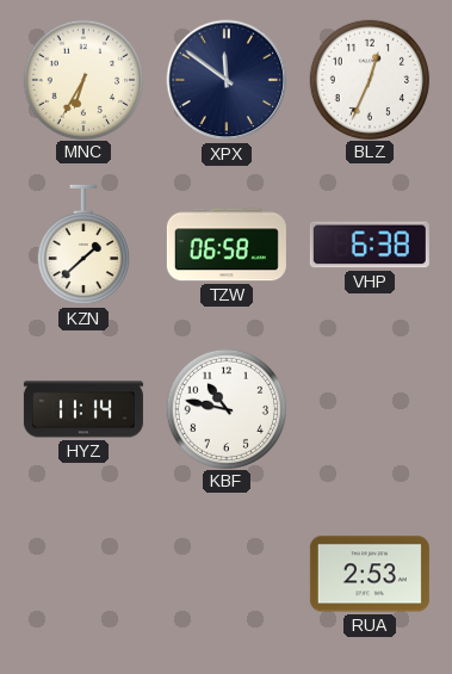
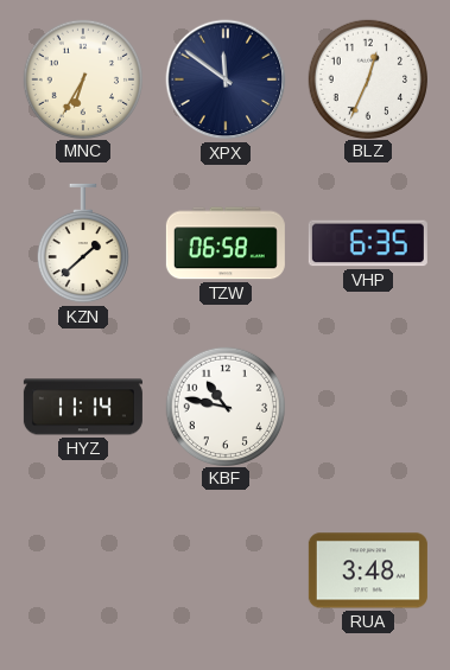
VHP: 6:38 -> 6:35
RUA: 2:53 -> 3:48
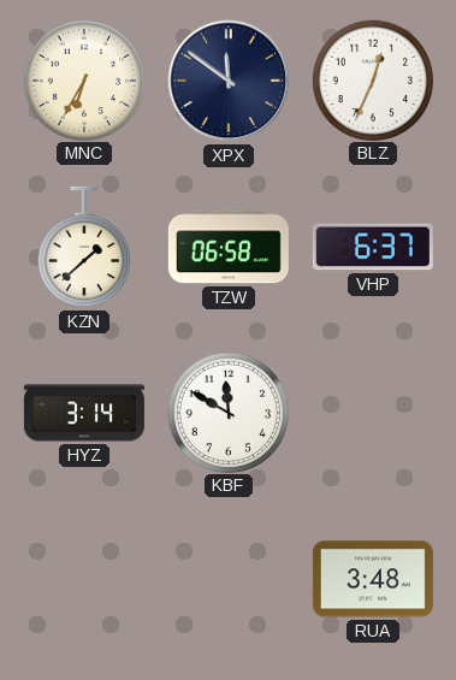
VHP: 6:35 -> 6:37
HYZ: 11:14 -> 3:14
KBF: 10:47 -> 11:50
